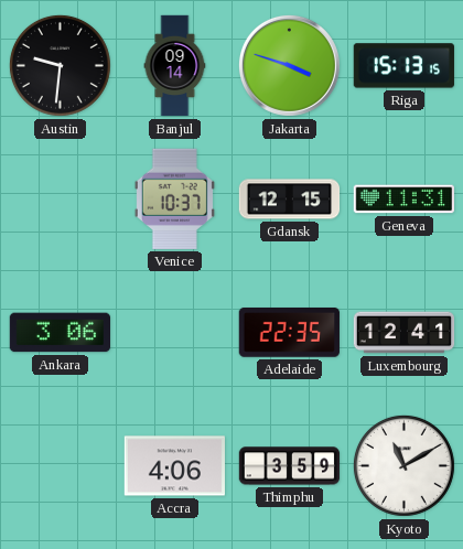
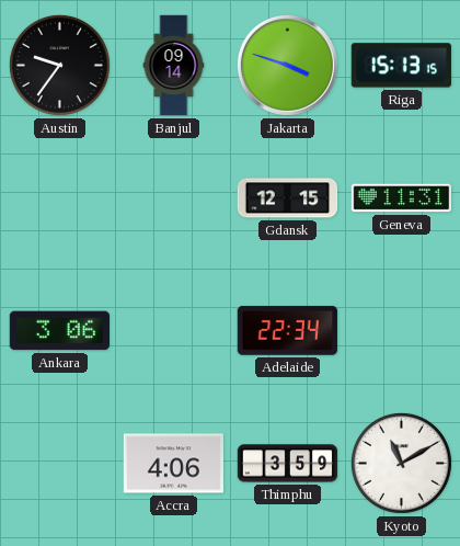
Austin: 9:31 -> 9:36
Venice: 10:37 -> none
Adelaide: 22:35 -> 22:34
Luxembourg: 12:41 -> none
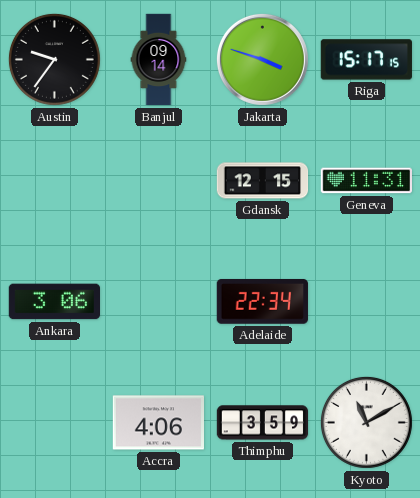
Riga: 15:13 -> 15:17
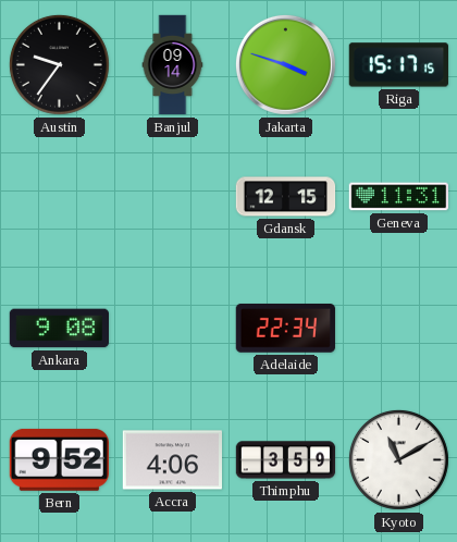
Ankara: 3:06 -> 9:08
Bern: none -> 9:52
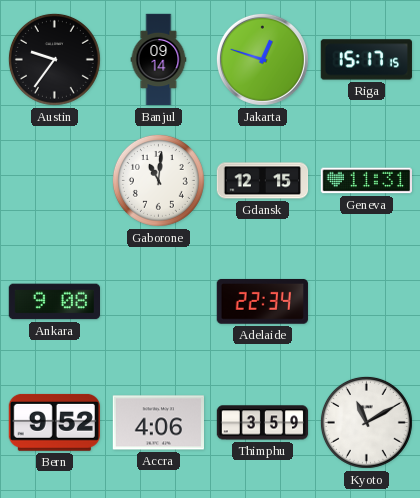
Jakarta: 3:48 -> 12:48
Gaborone: none -> 11:01
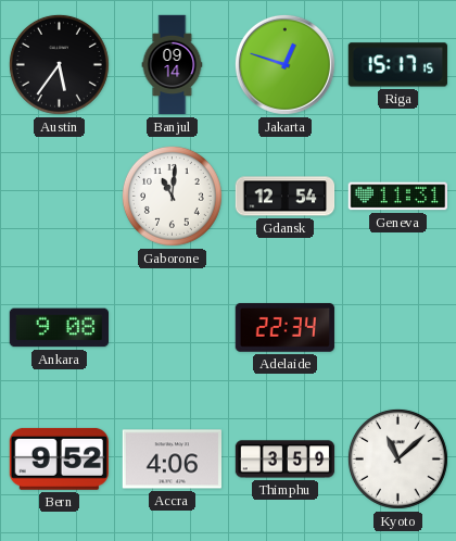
Austin: 9:36 -> 5:36
Gdansk: 12:15 -> 12:54
Kyoto: 11:10 -> 11:08
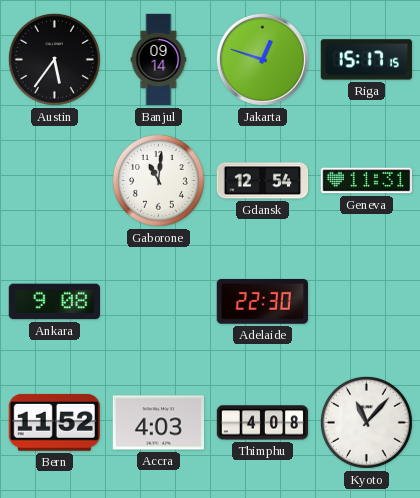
Adelaide: 22:34 -> 22:30
Bern: 9:52 -> 11:52
Accra: 4:06 -> 4:03
Thimphu: 3:59 -> 4:08
Kyoto: 11:08 -> 11:07
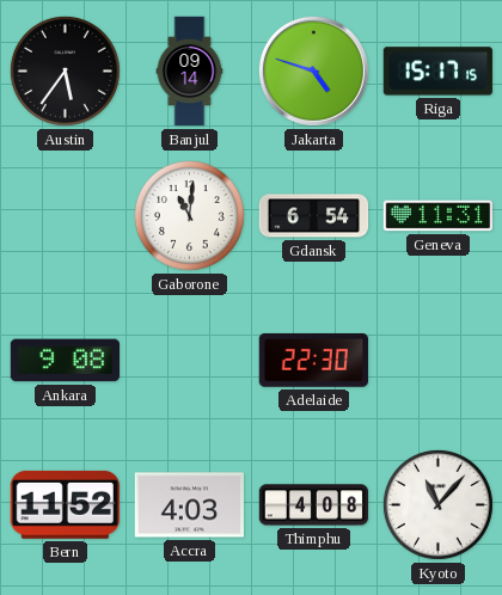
Jakarta: 12:48 -> 4:48
Gdansk: 12:54 -> 6:54
